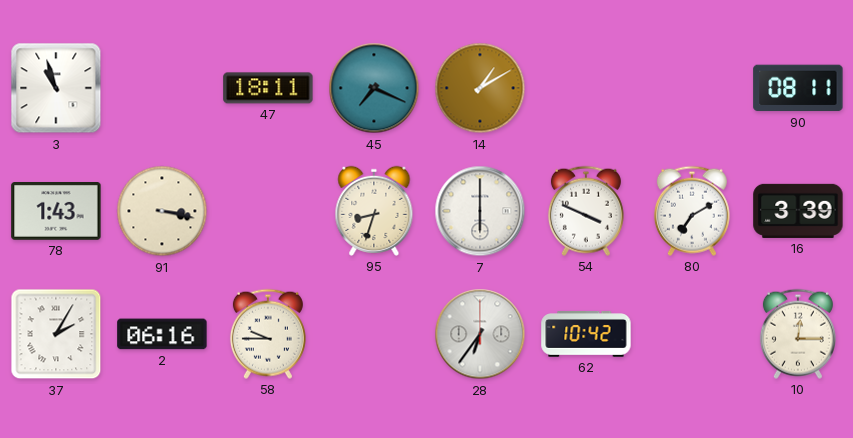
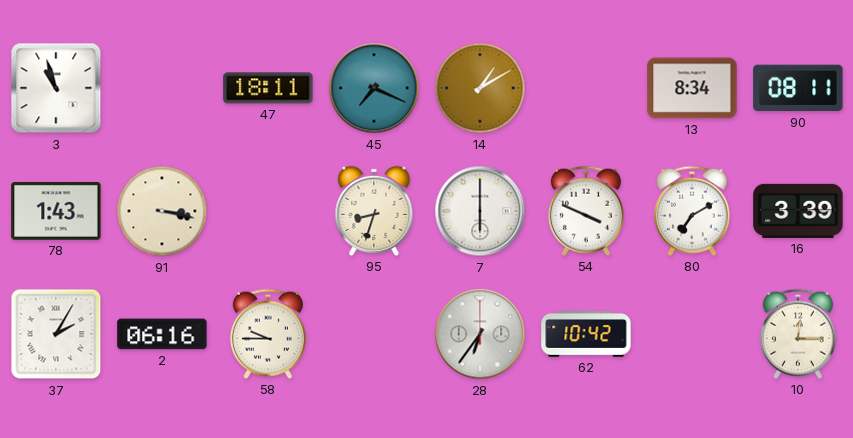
13: none -> 8:34
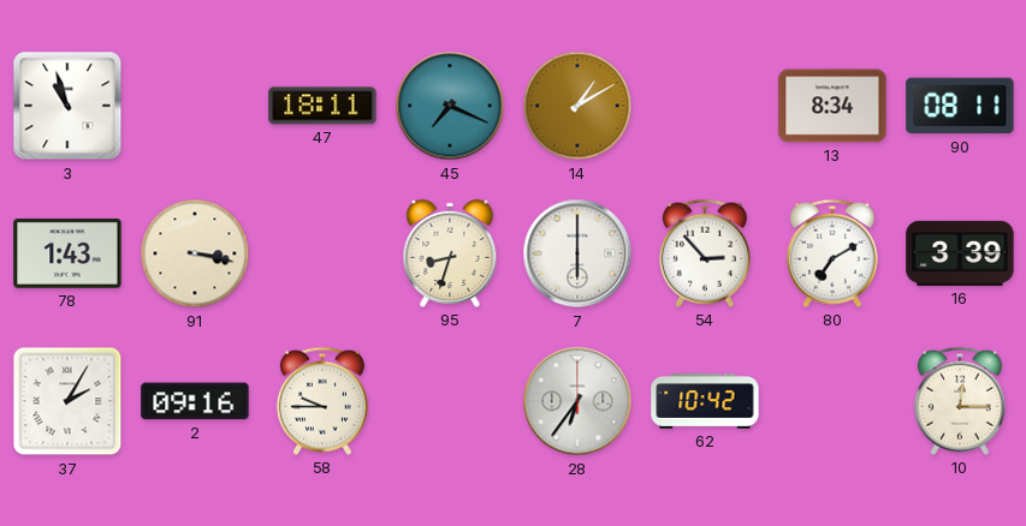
54: 3:49 -> 2:53
2: 06:16 -> 09:16
